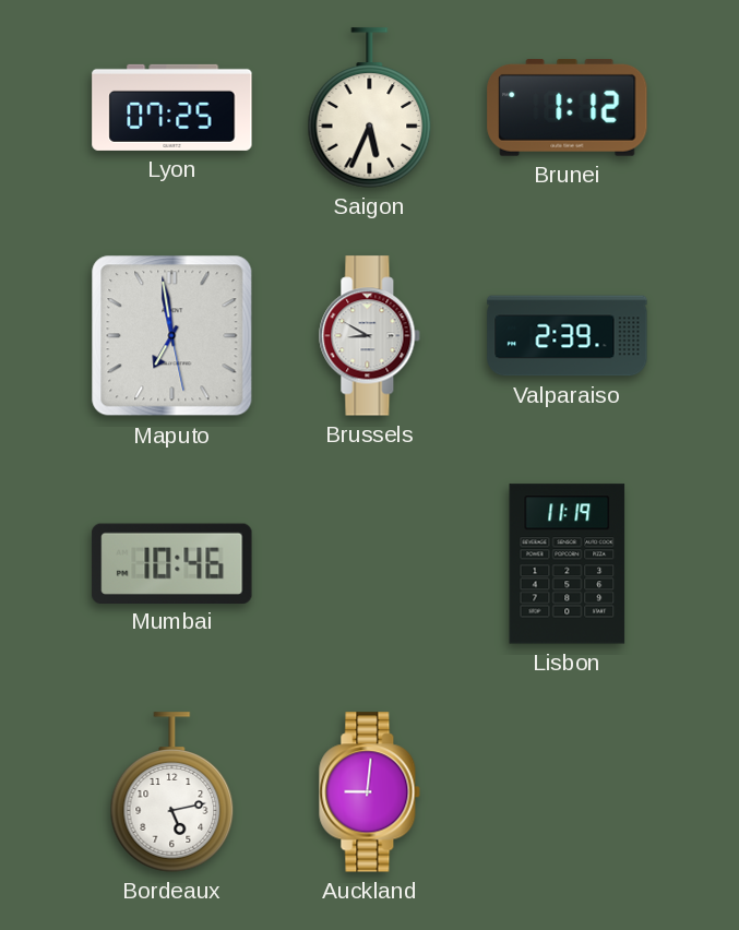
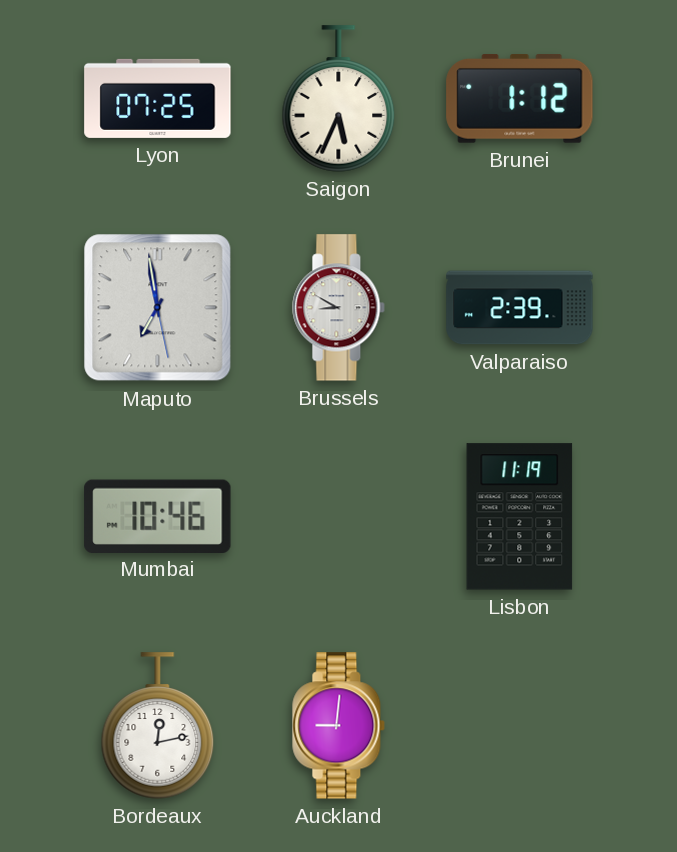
Bordeaux: 5:13 -> 12:13
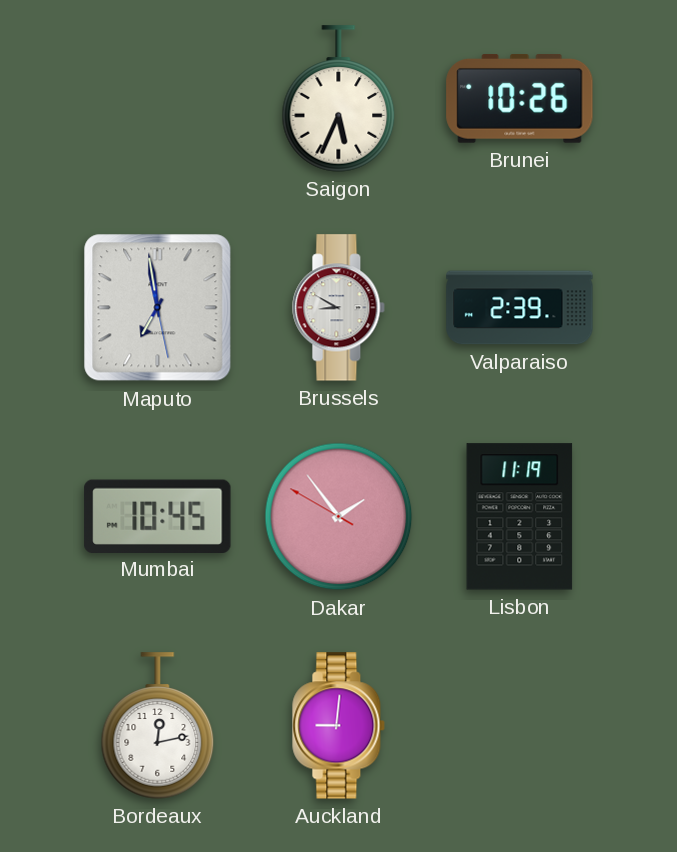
Lyon: 07:25 -> none
Brunei: 1:12 -> 10:26
Mumbai: 10:46 -> 10:45
Dakar: none -> 1:53
